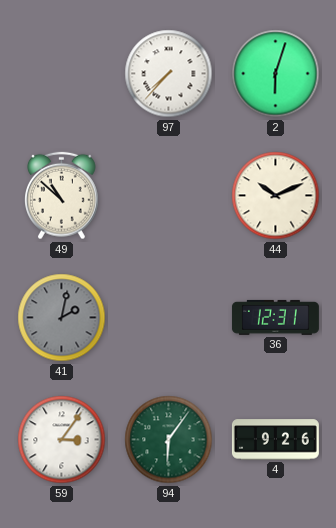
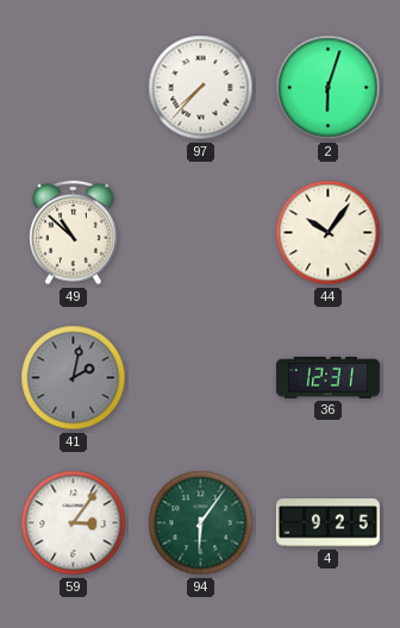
44: 10:11 -> 10:06
4: 9:26 -> 9:25
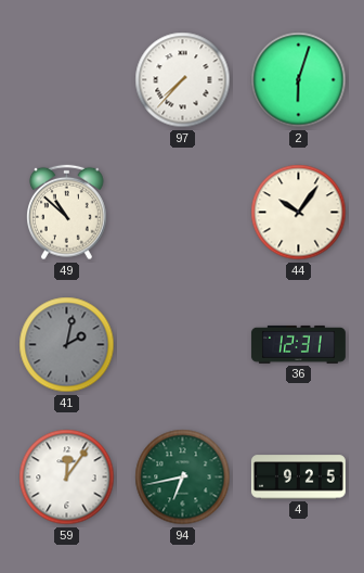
59: 3:06 -> 12:06
94: 6:06 -> 6:43
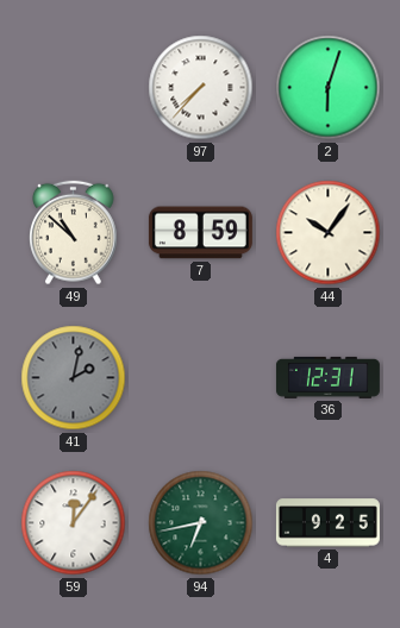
7: none -> 8:59
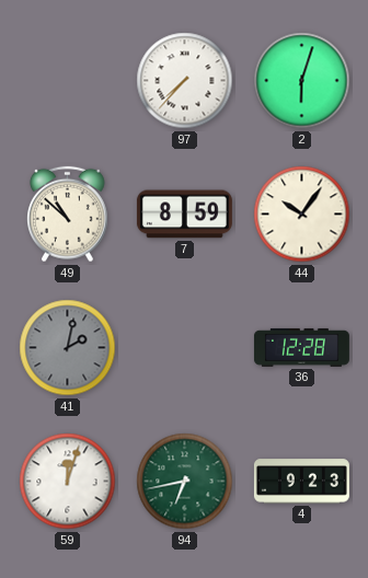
36: 12:31 -> 12:28
59: 12:06 -> 12:03
4: 9:25 -> 9:23
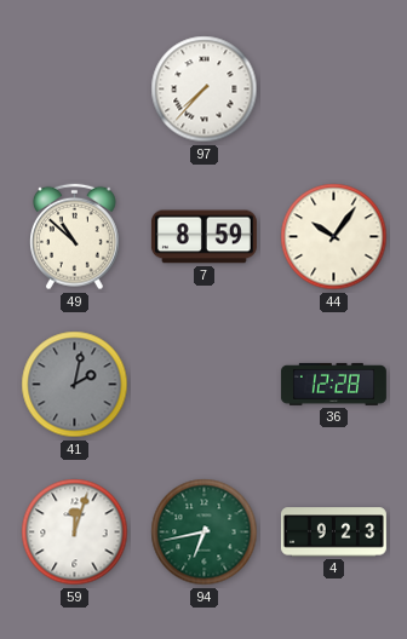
2: 6:03 -> none
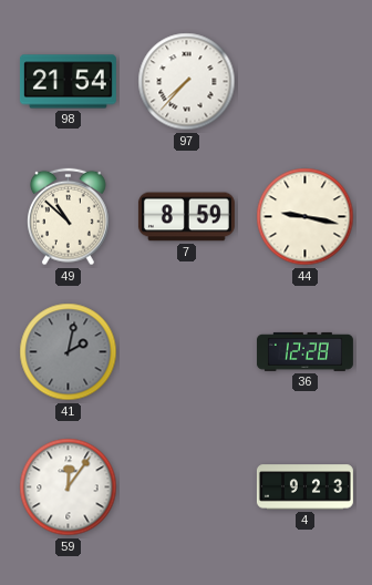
98: none -> 21:54
44: 10:06 -> 9:17
59: 12:03 -> 12:06
94: 6:43 -> none
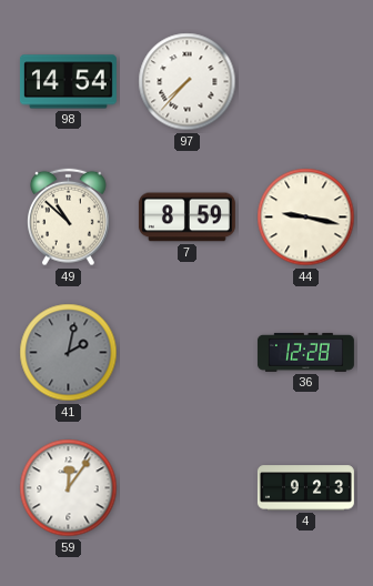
98: 21:54 -> 14:54
